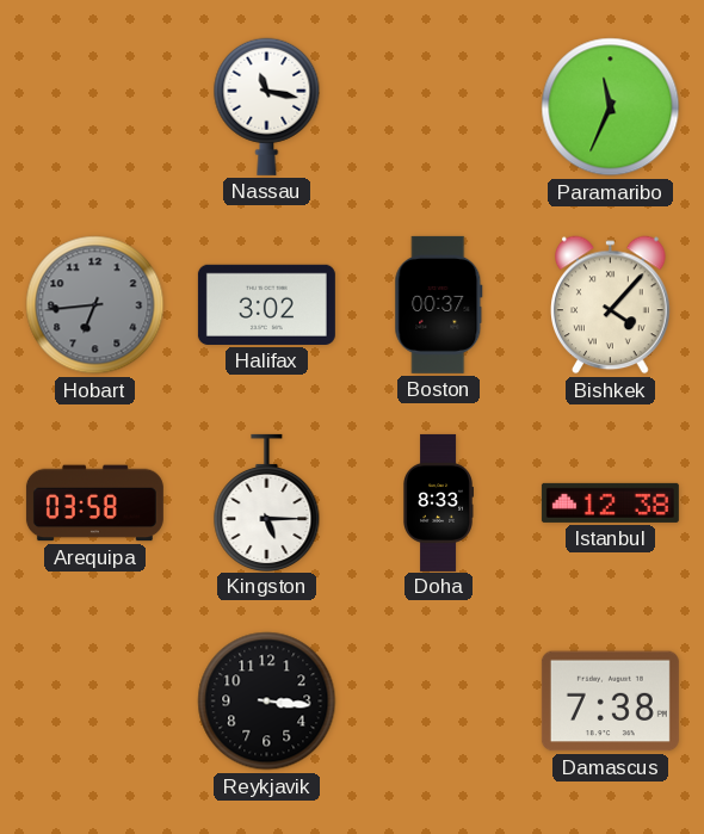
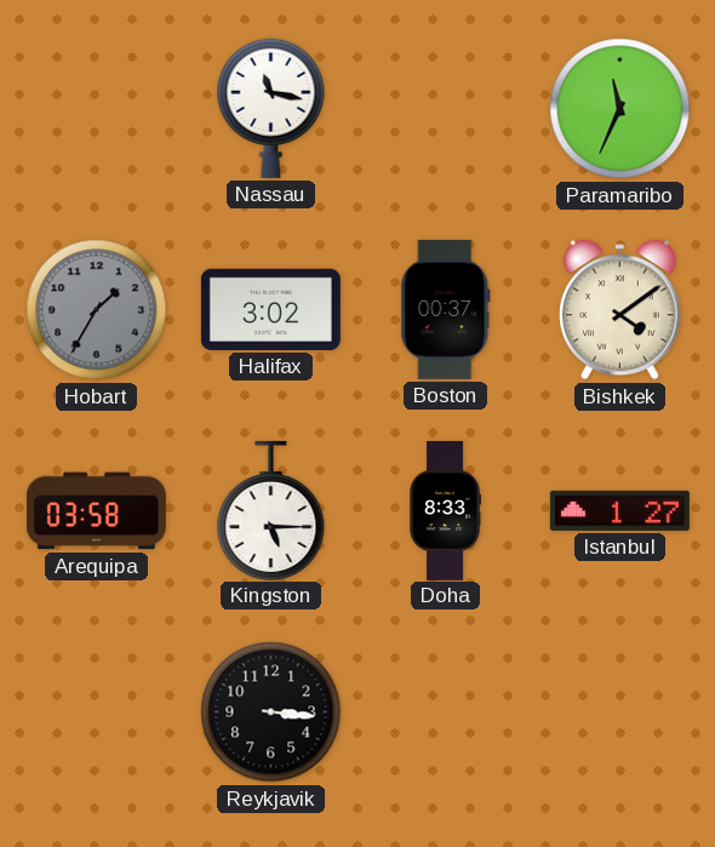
Hobart: 6:44 -> 1:35
Bishkek: 4:07 -> 4:09
Istanbul: 12:38 -> 1:27
Damascus: 7:38 -> none
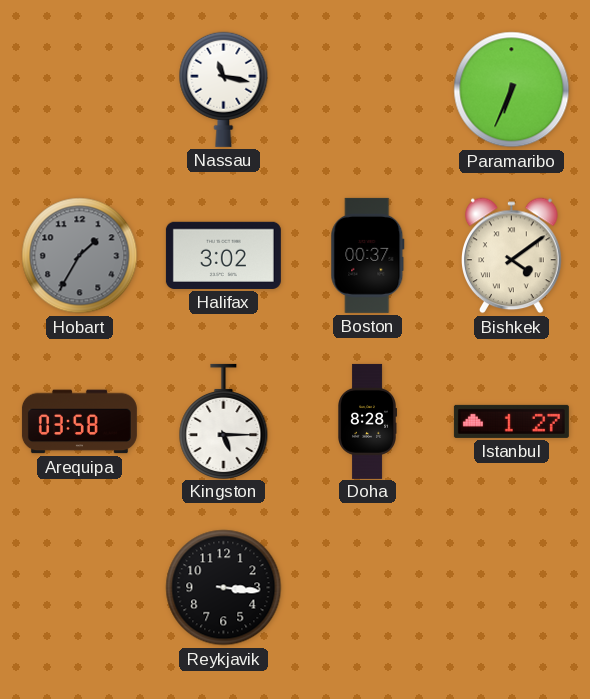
Paramaribo: 11:34 -> 6:34
Doha: 8:33 -> 8:28
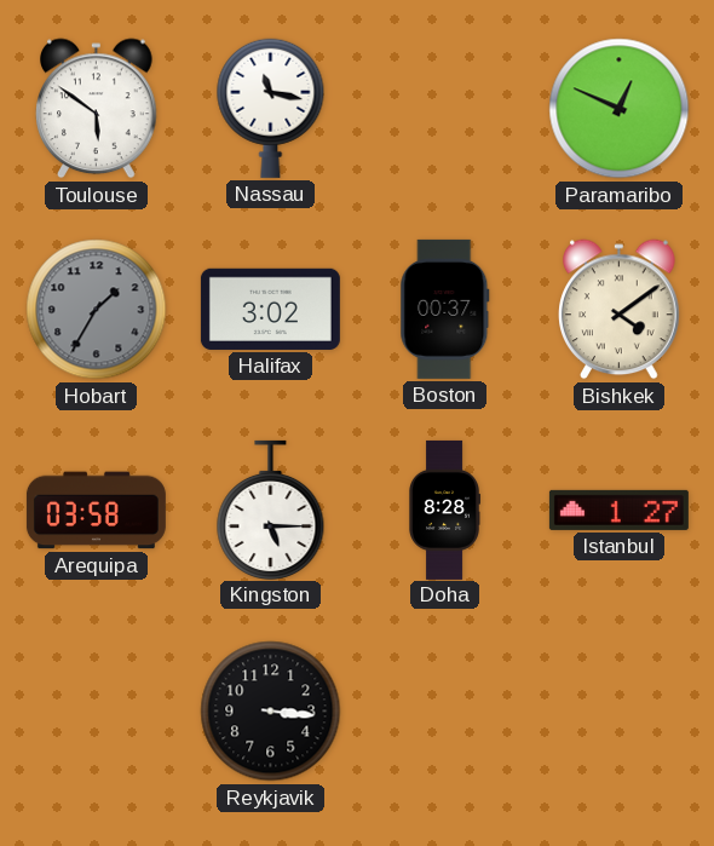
Toulouse: none -> 5:51
Paramaribo: 6:34 -> 12:49
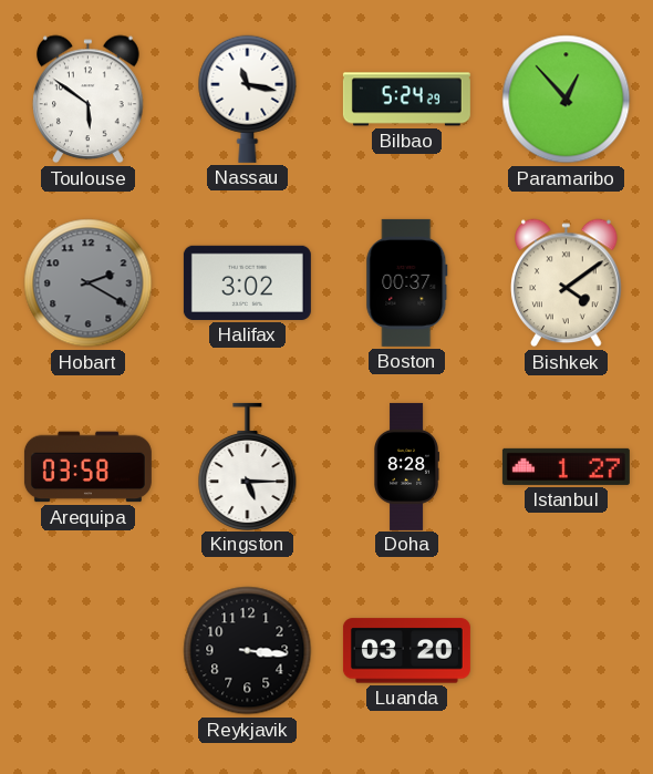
Bilbao: none -> 5:24
Paramaribo: 12:49 -> 12:53
Hobart: 1:35 -> 2:20
Luanda: none -> 03:20
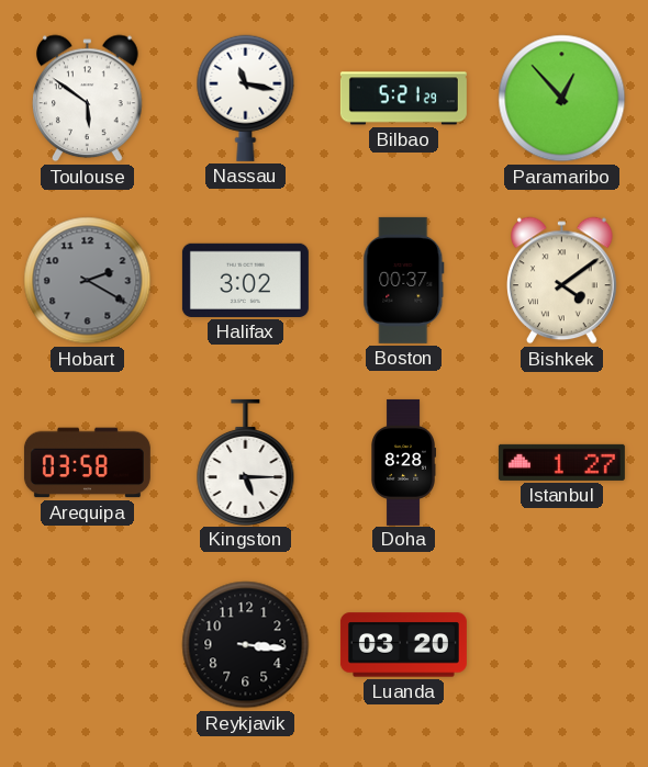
Bilbao: 5:24 -> 5:21
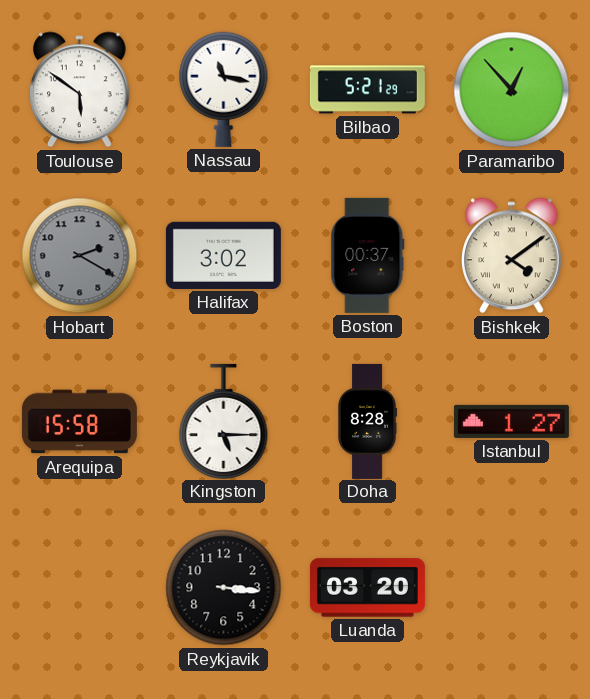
Arequipa: 03:58 -> 15:58
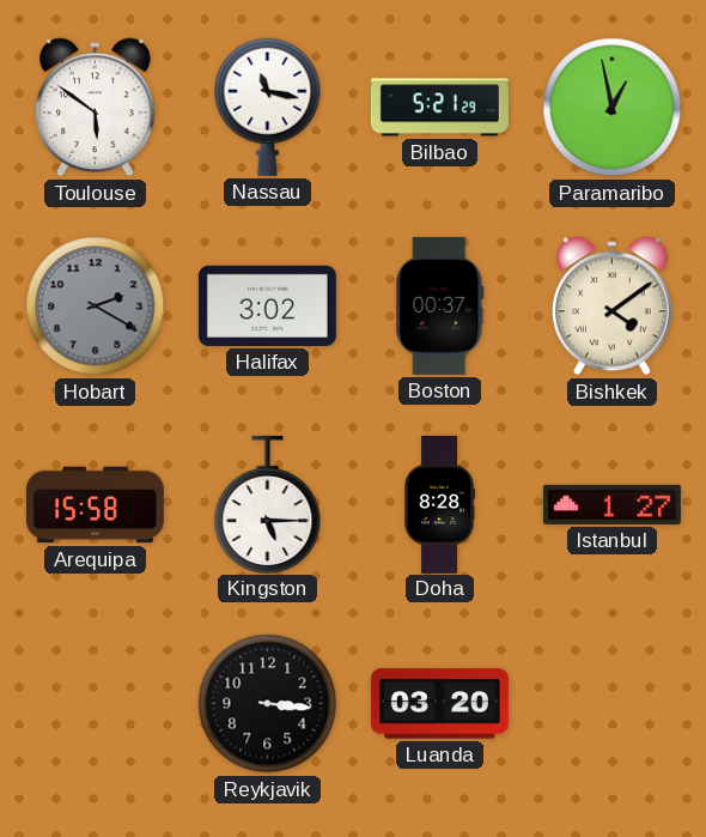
Paramaribo: 12:53 -> 12:58
